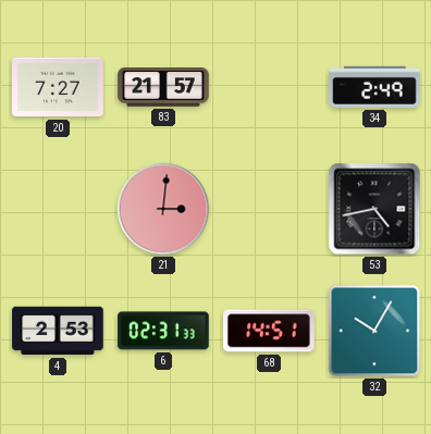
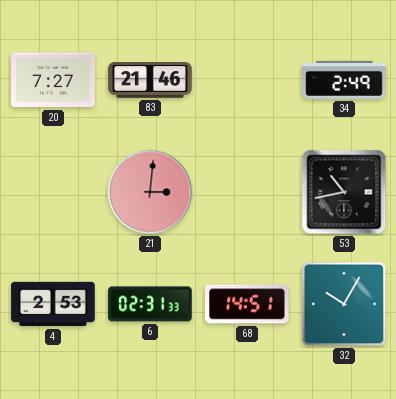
83: 21:57 -> 21:46
53: 4:43 -> 10:43
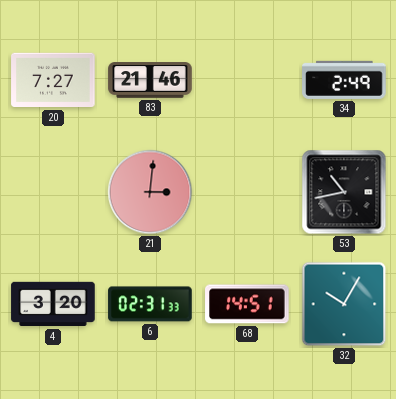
4: 2:53 -> 3:20
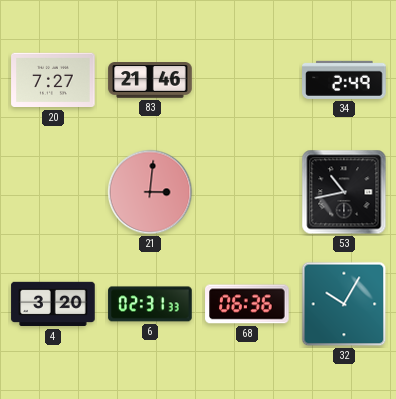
68: 14:51 -> 06:36
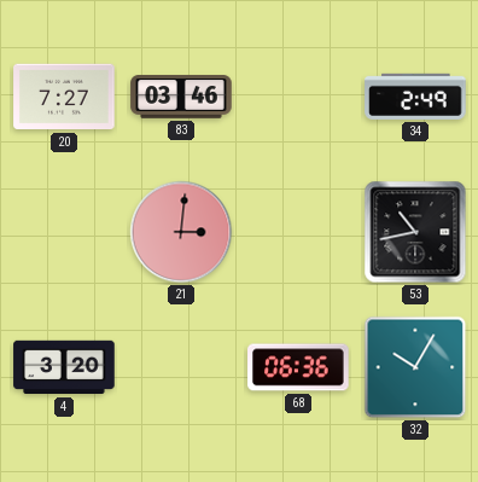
83: 21:46 -> 03:46
6: 02:31 -> none
